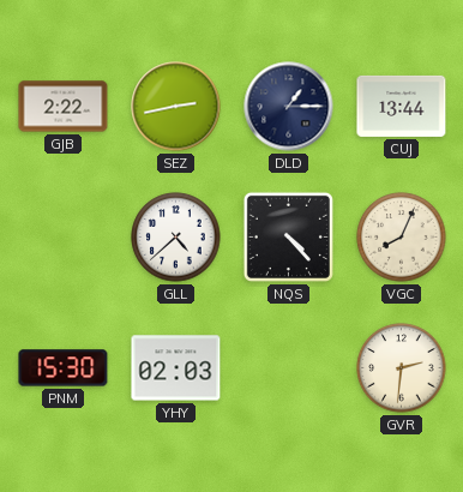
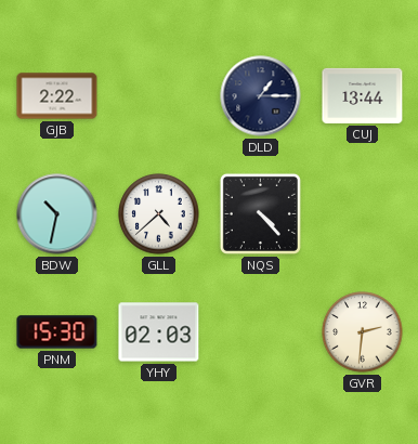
SEZ: 2:43 -> none
BDW: none -> 10:32
VGC: 8:04 -> none
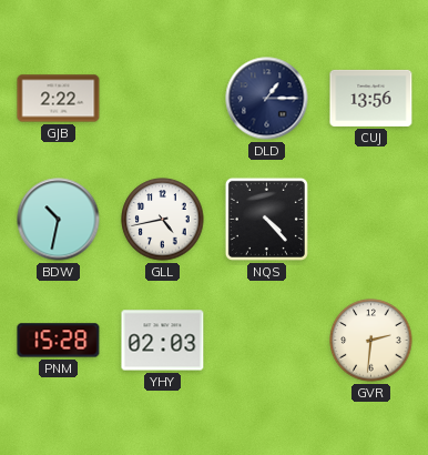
CUJ: 13:44 -> 13:56
GLL: 4:38 -> 4:43
PNM: 15:30 -> 15:28
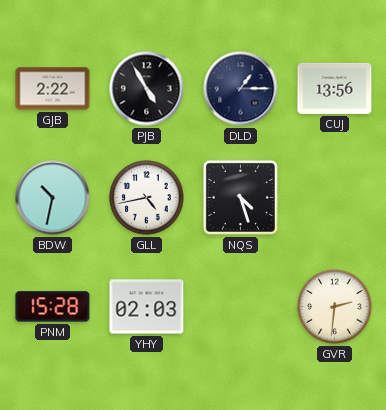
PJB: none -> 4:55
NQS: 4:23 -> 4:27
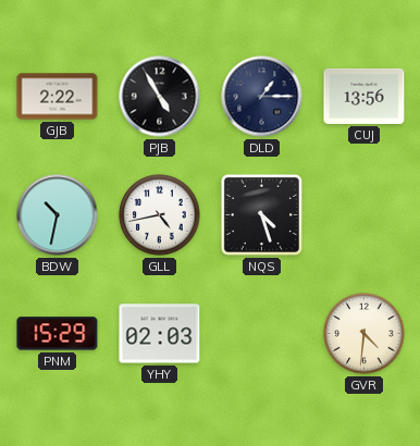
PNM: 15:28 -> 15:29
GVR: 2:31 -> 4:31
